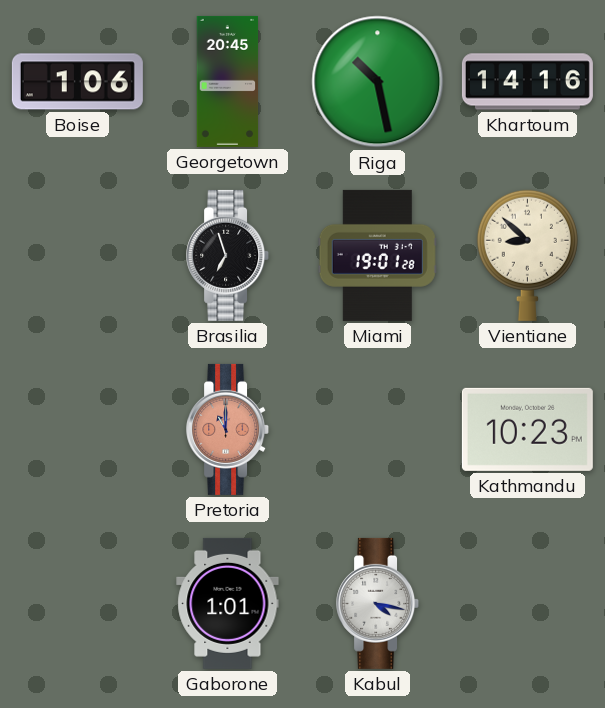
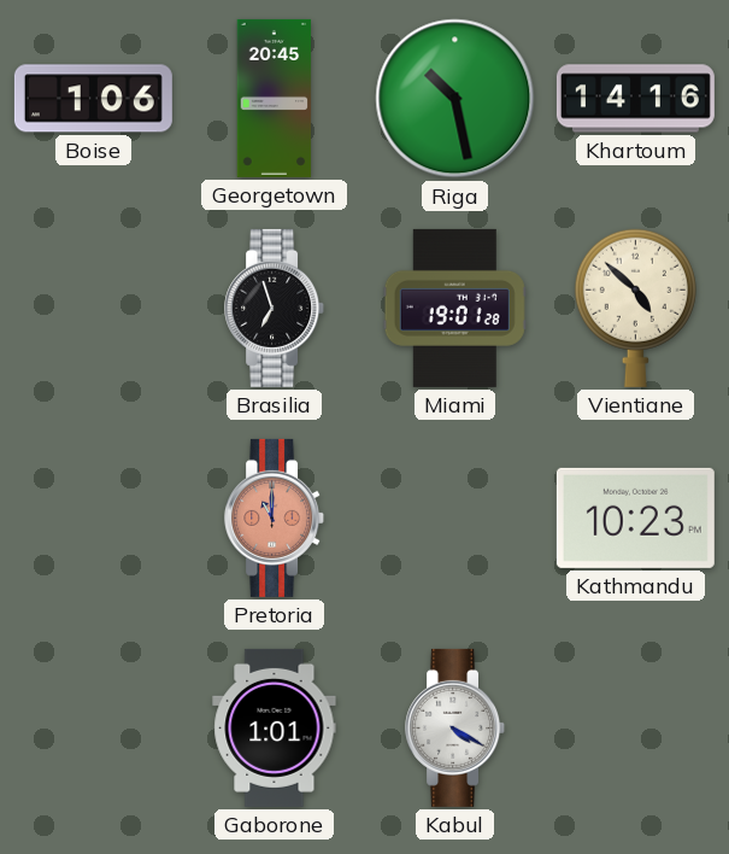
Vientiane: 8:52 -> 4:52
Kabul: 4:17 -> 4:20
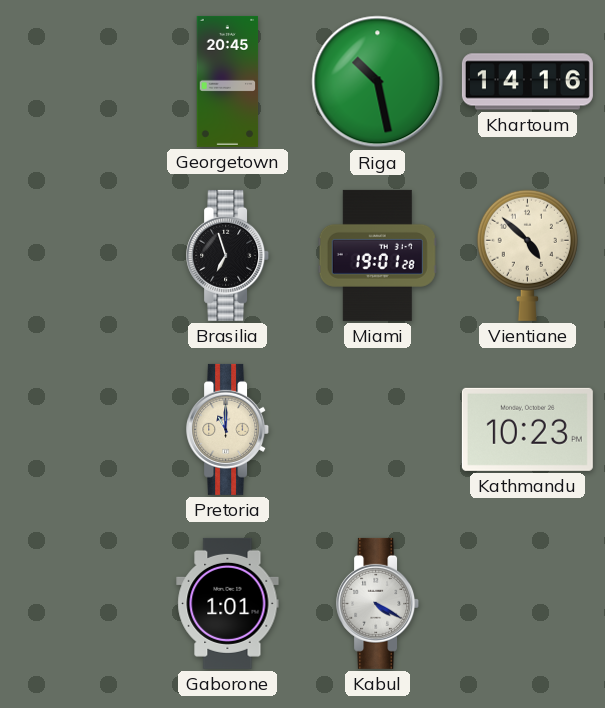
Boise: 1:06 -> none
Pretoria dial: salmon -> cream
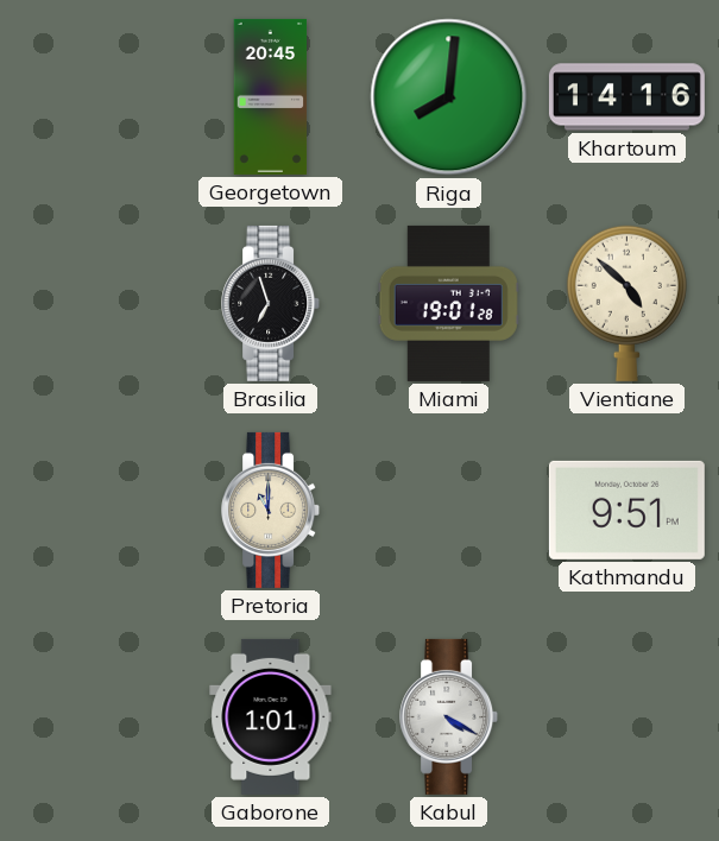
Riga: 10:28 -> 8:01
Kathmandu: 10:23 -> 9:51
